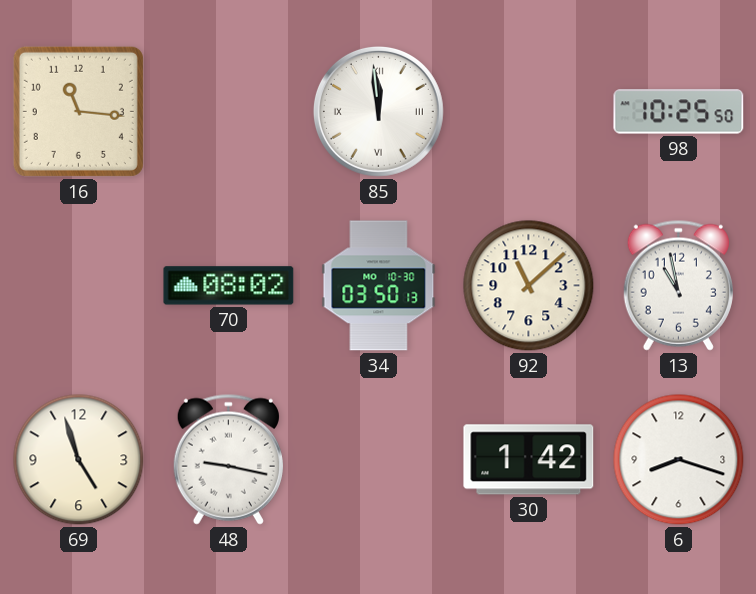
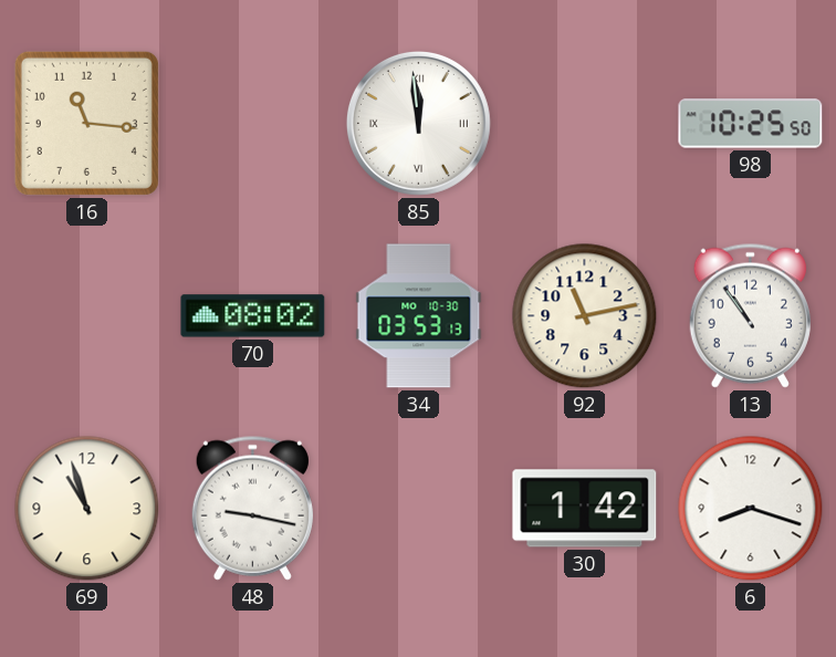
34: 03:50 -> 03:53
92: 11:08 -> 11:13
13: 10:58 -> 10:54
69: 4:57 -> 10:57
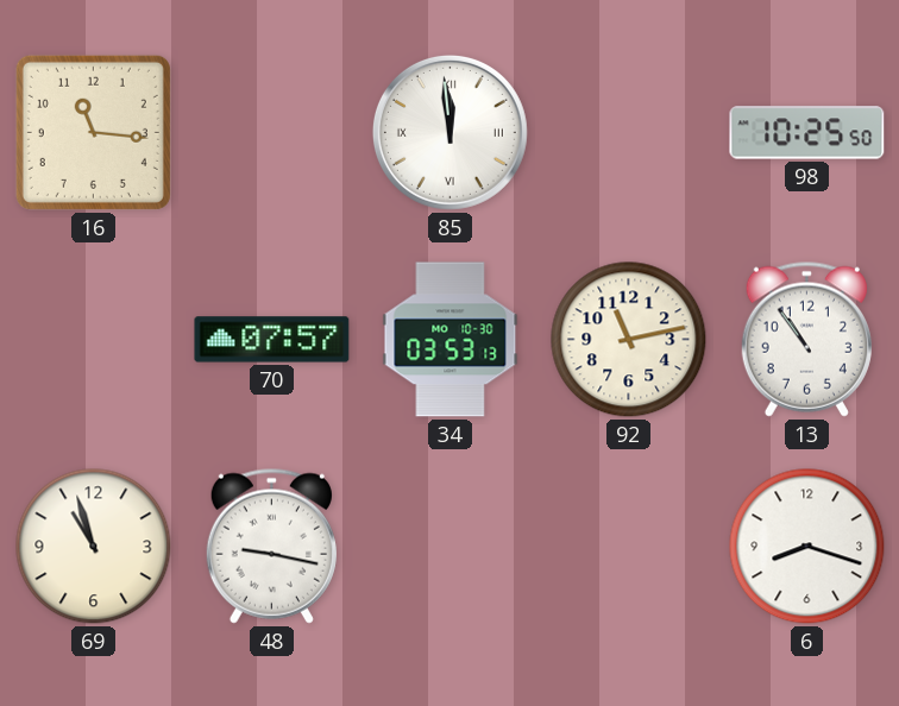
70: 08:02 -> 07:57
30: 1:42 -> none
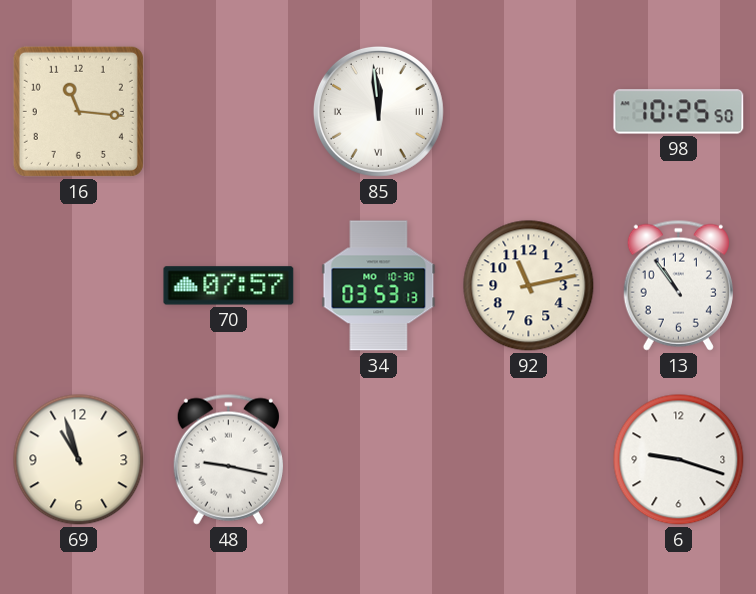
6: 8:18 -> 9:18
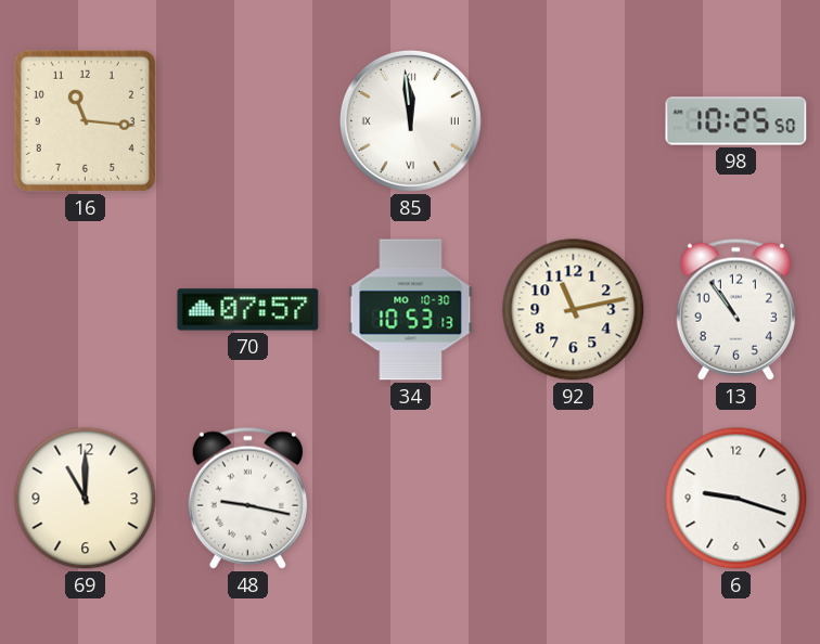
34: 03:53 -> 10:53
69: 10:57 -> 11:00
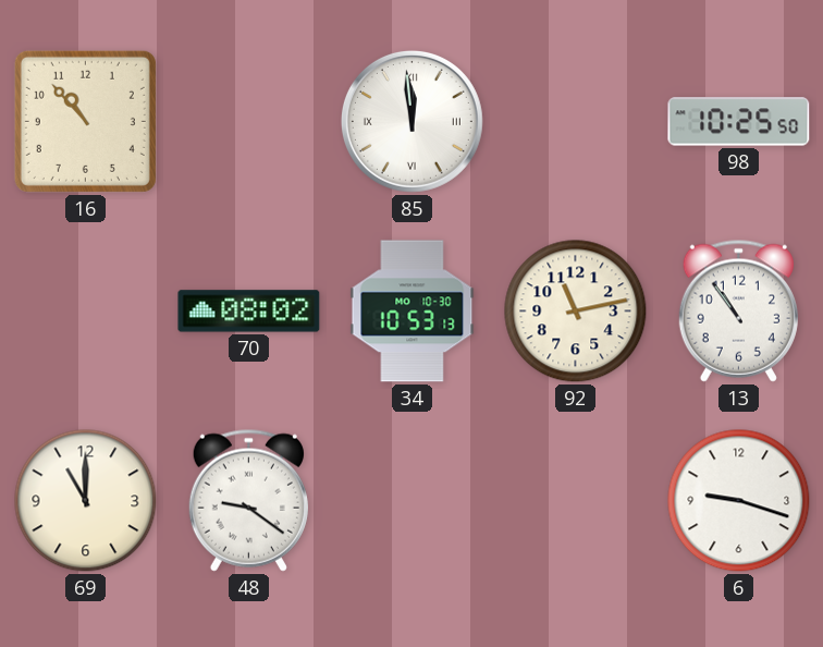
16: 11:16 -> 10:53
70: 07:57 -> 08:02
48: 9:17 -> 9:21
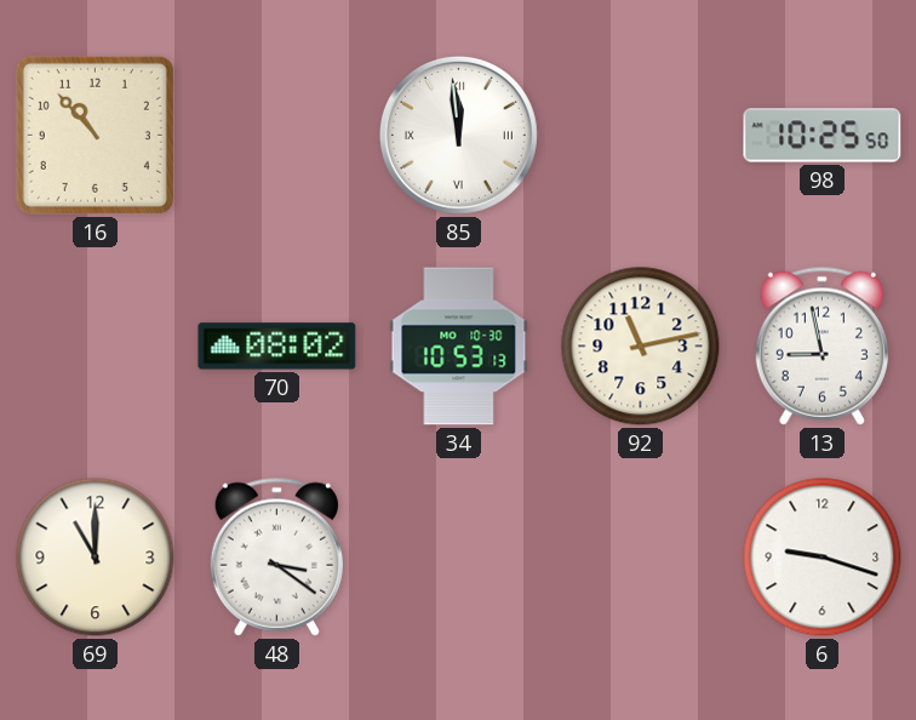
13: 10:54 -> 8:58
48: 9:21 -> 3:21
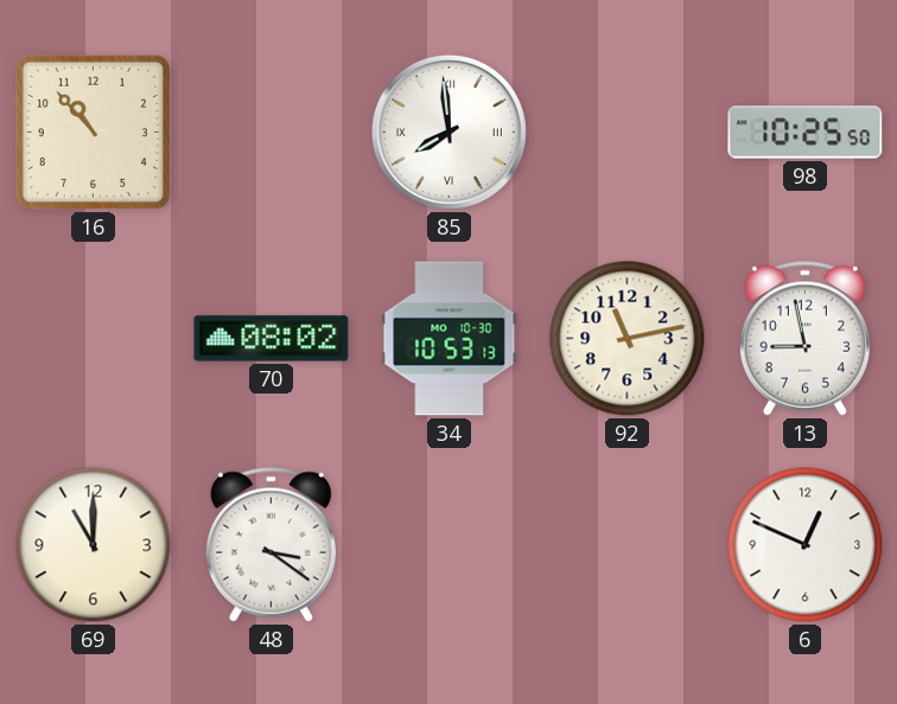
85: 11:59 -> 7:59
6: 9:18 -> 12:49
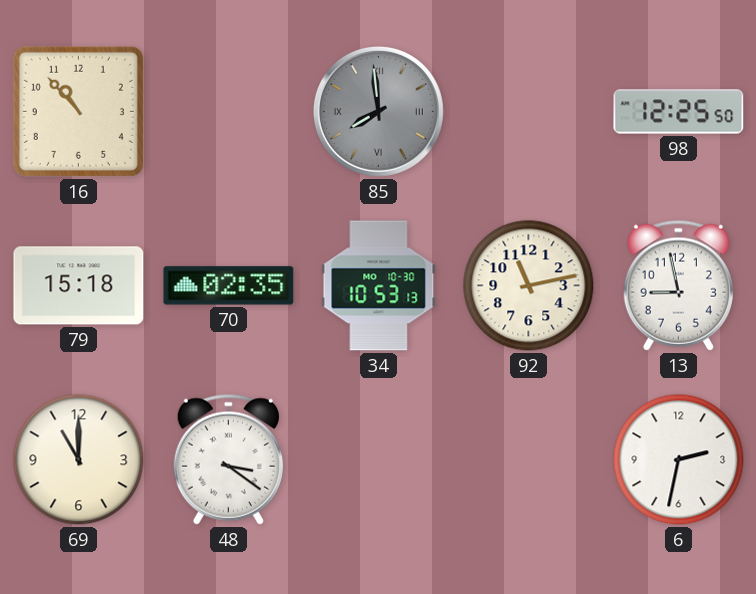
85 dial: white -> grey
98: 10:25 -> 12:25
79: none -> 15:18
70: 08:02 -> 02:35
6: 12:49 -> 2:32
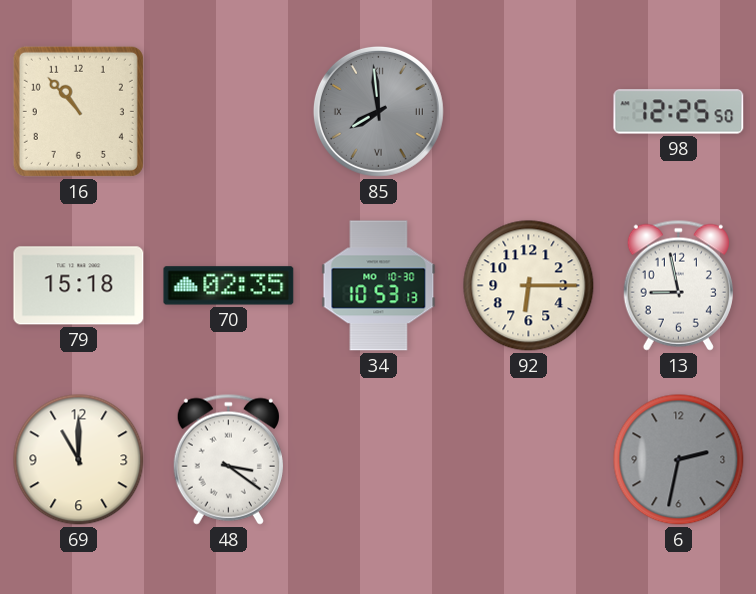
92: 11:13 -> 6:15
6 dial: white -> grey
